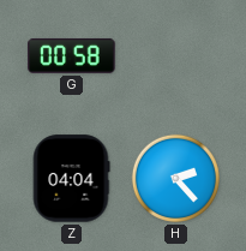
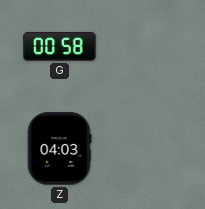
Z: 04:04 -> 04:03
H: 2:23 -> none
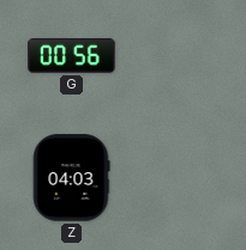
G: 00:58 -> 00:56
